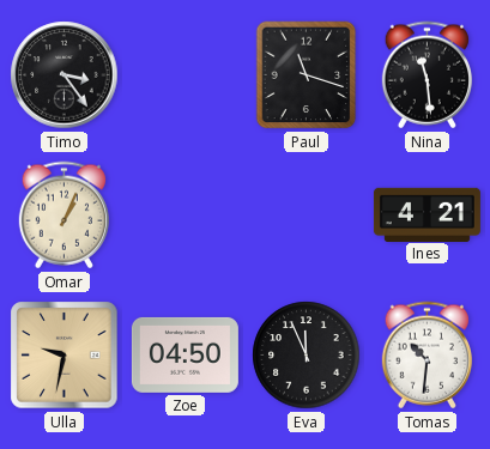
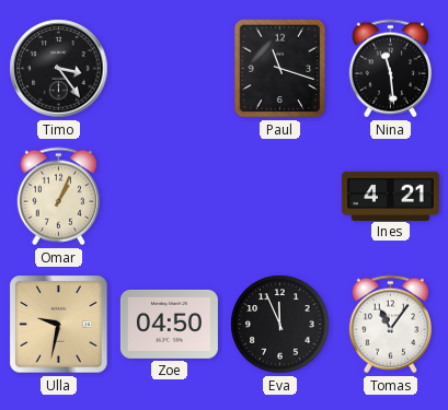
Tomas: 10:31 -> 11:06
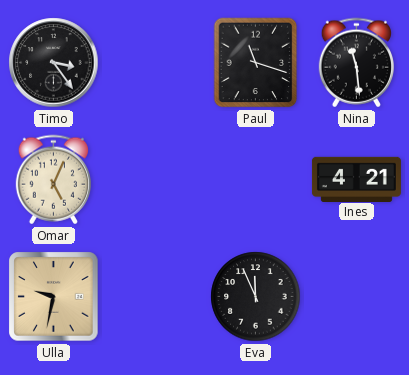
Omar: 1:04 -> 5:04
Zoe: 04:50 -> none
Tomas: 11:06 -> none
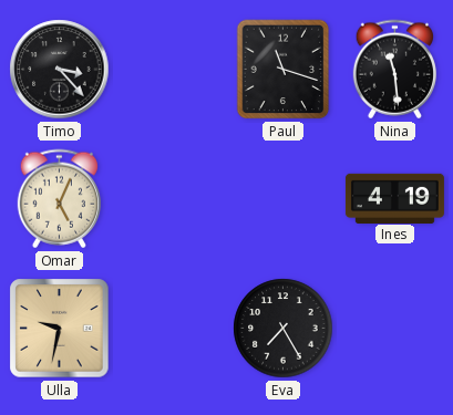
Timo: 3:24 -> 3:23
Ines: 4:21 -> 4:19
Eva: 11:56 -> 7:25
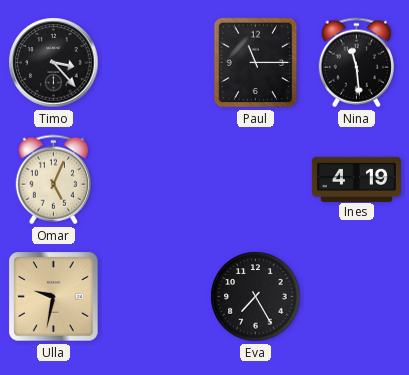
Paul: 11:18 -> 11:15
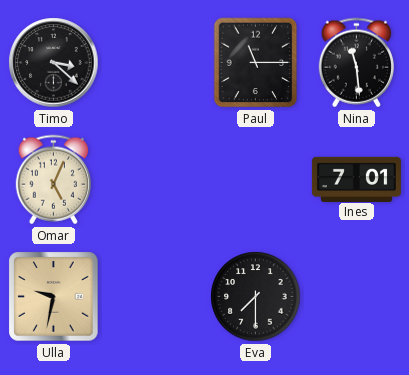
Timo: 3:23 -> 3:22
Ines: 4:19 -> 7:01
Eva: 7:25 -> 7:30
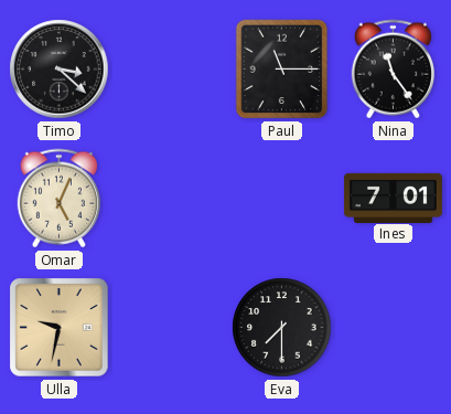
Nina: 11:29 -> 11:24
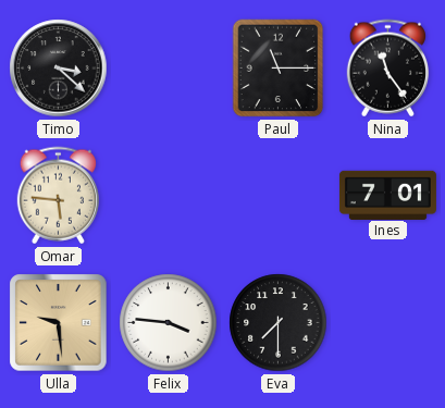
Omar: 5:04 -> 5:46
Ulla: 9:32 -> 9:29
Felix: none -> 3:46
